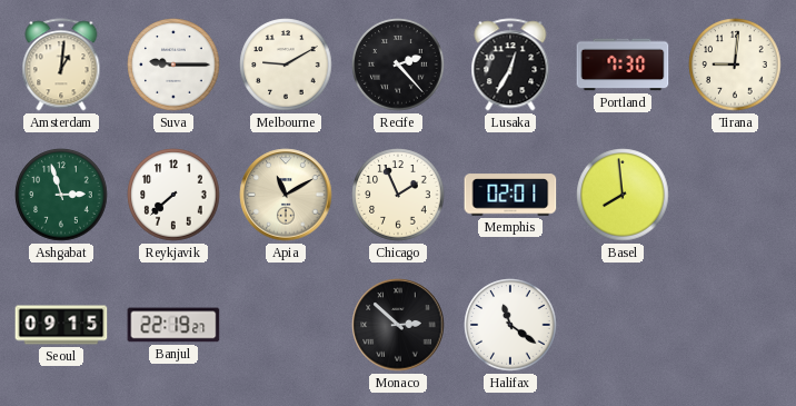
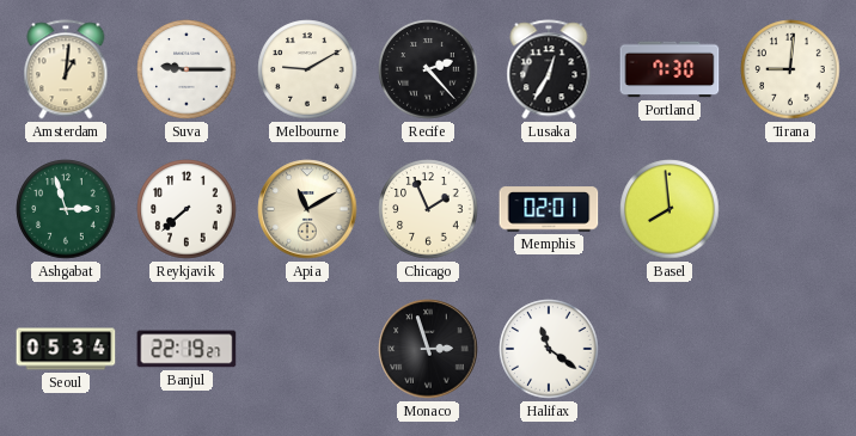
Seoul: 09:15 -> 05:34
Monaco: 2:52 -> 2:57
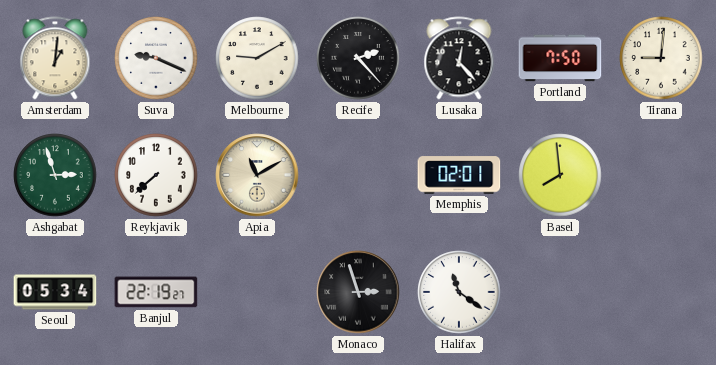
Suva: 9:15 -> 9:19
Lusaka: 12:35 -> 12:23
Portland: 7:30 -> 7:50
Chicago: 1:56 -> none
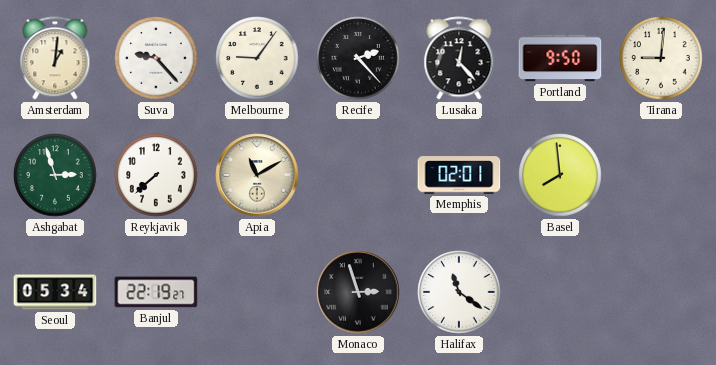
Suva: 9:19 -> 9:23
Melbourne: 9:10 -> 9:06
Portland: 7:50 -> 9:50
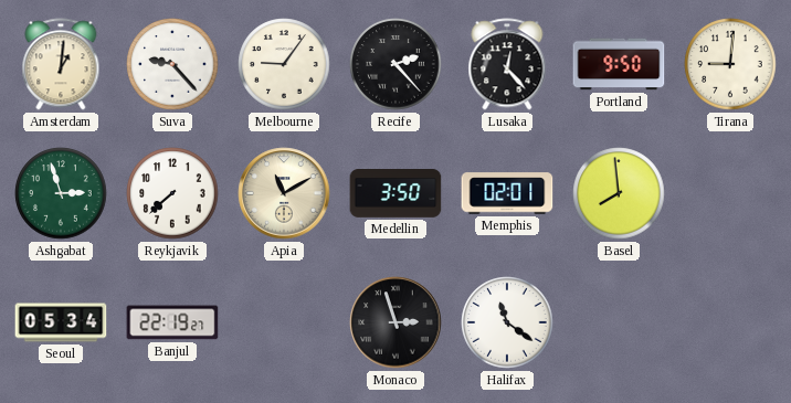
Medellin: none -> 3:50
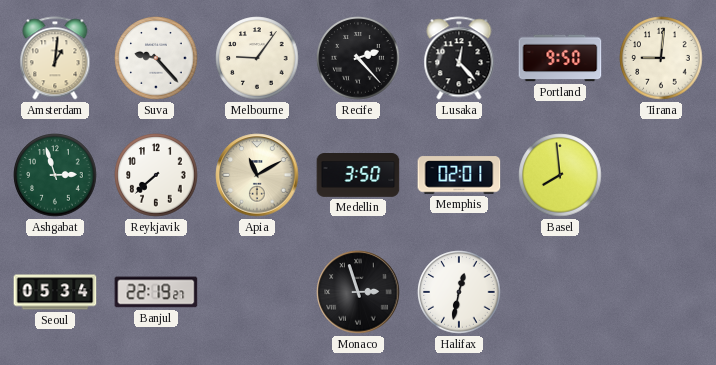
Halifax: 11:21 -> 12:32
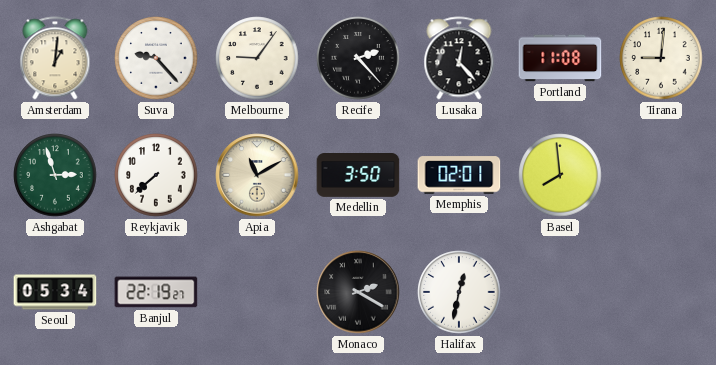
Portland: 9:50 -> 11:08
Monaco: 2:57 -> 2:20
